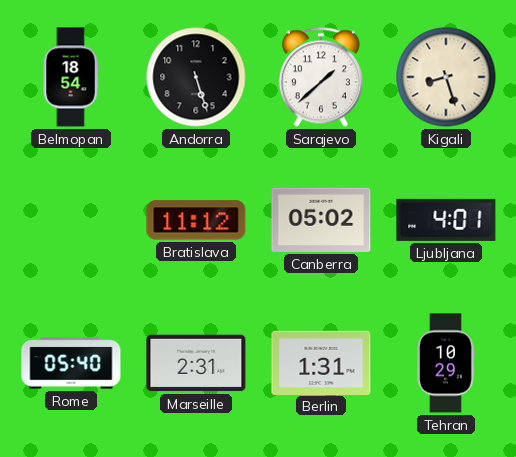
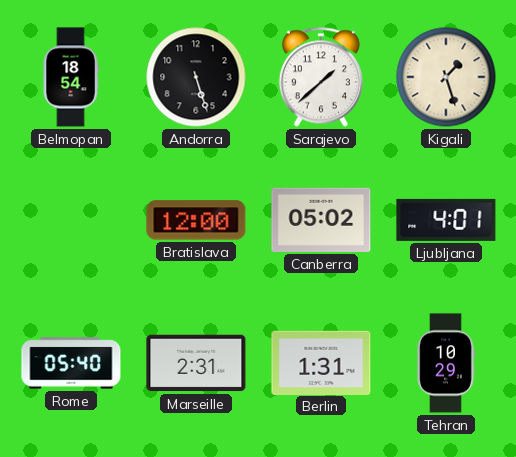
Kigali: 8:27 -> 1:27
Bratislava: 11:12 -> 12:00
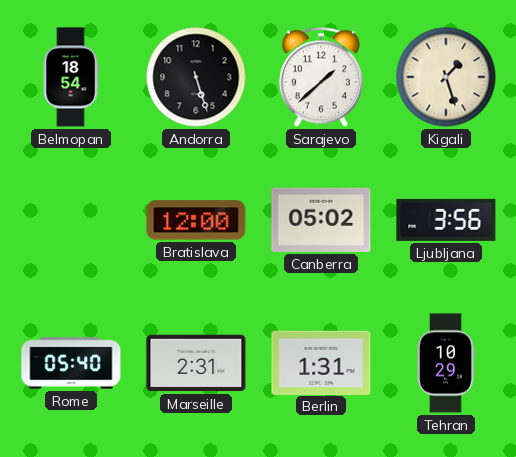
Ljubljana: 4:01 -> 3:56
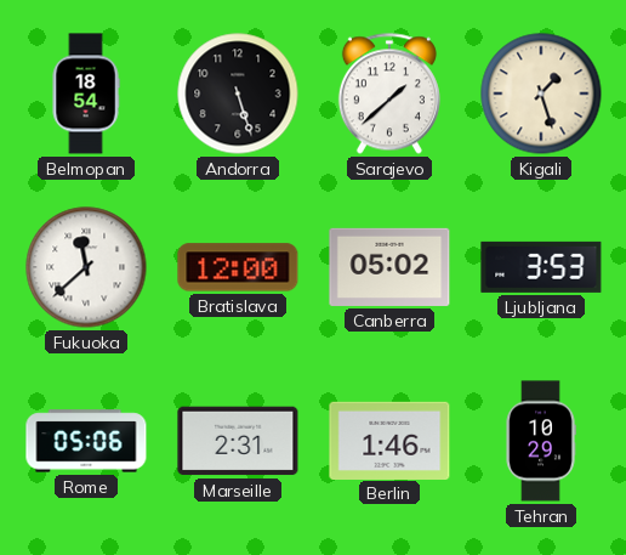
Fukuoka: none -> 11:38
Ljubljana: 3:56 -> 3:53
Rome: 05:40 -> 05:06
Berlin: 1:31 -> 1:46
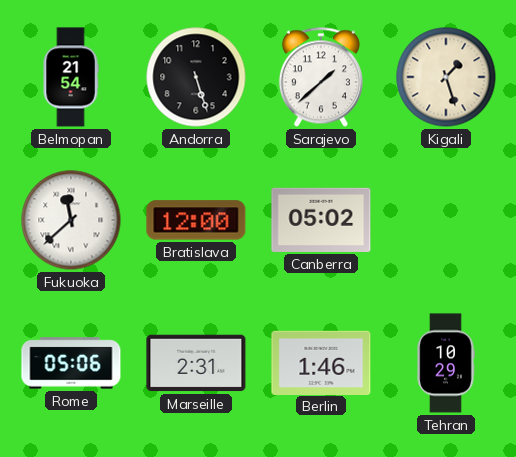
Belmopan: 18:54 -> 21:54
Ljubljana: 3:53 -> none
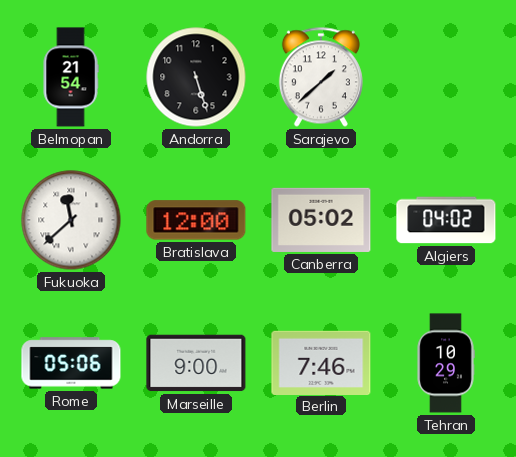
Kigali: 1:27 -> none
Algiers: none -> 04:02
Marseille: 2:31 -> 9:00
Berlin: 1:46 -> 7:46
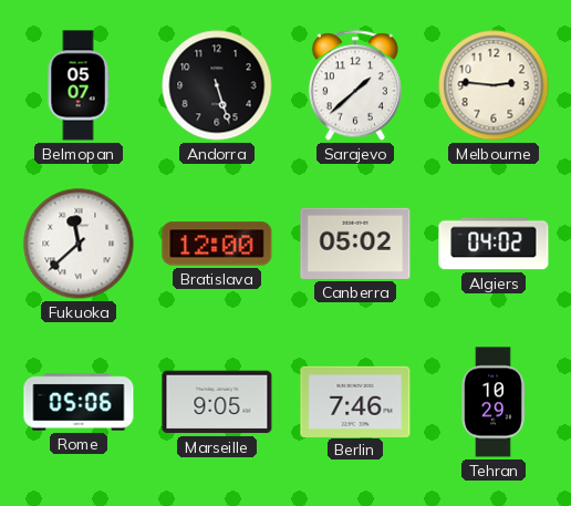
Belmopan: 21:54 -> 05:07
Melbourne: none -> 2:46
Marseille: 9:00 -> 9:05
